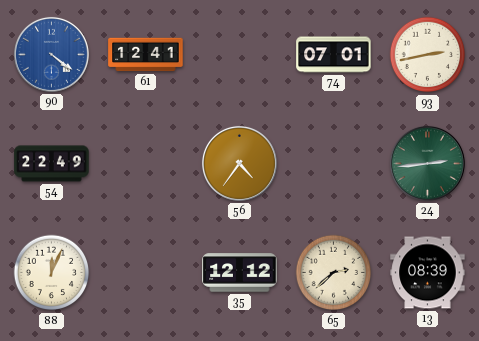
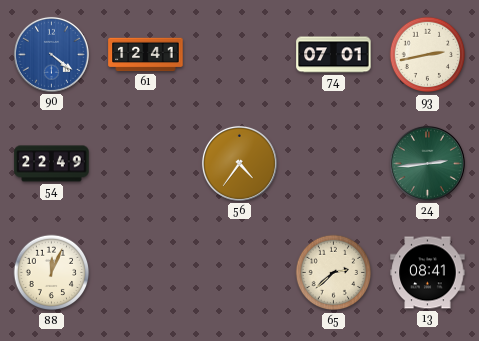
35: 12:12 -> none
13: 08:39 -> 08:41
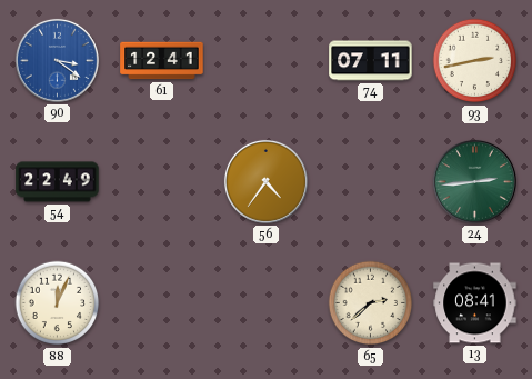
90: 4:21 -> 3:21
74: 07:01 -> 07:11
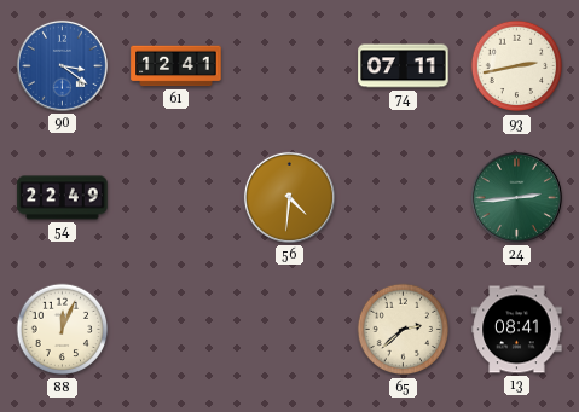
56: 4:36 -> 4:31
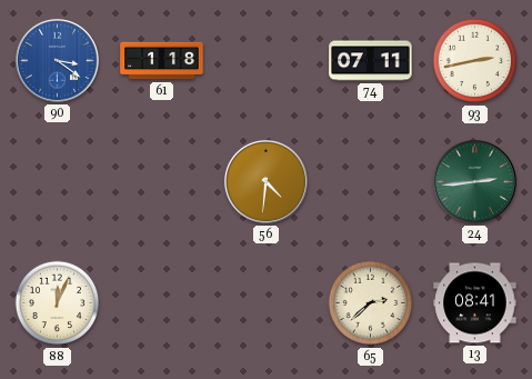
61: 12:41 -> 1:18
54: 22:49 -> none
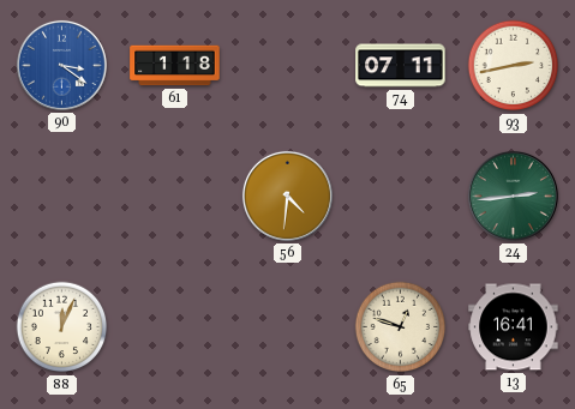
65: 2:38 -> 12:48
13: 08:41 -> 16:41
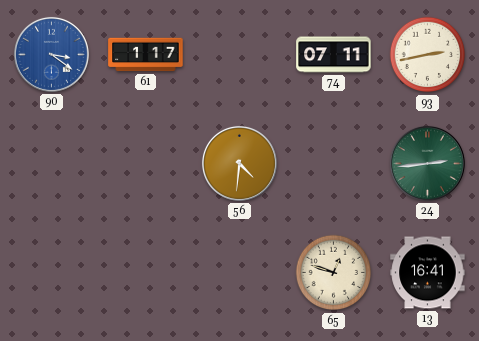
61: 1:18 -> 1:17
88: 12:04 -> none
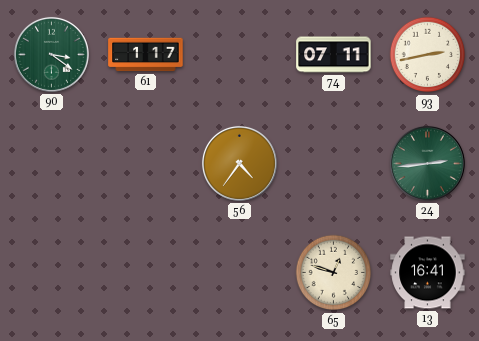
90 dial: blue -> green
56: 4:31 -> 4:36
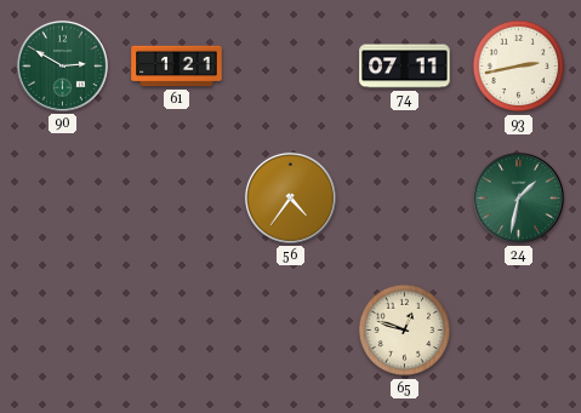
90: 3:21 -> 2:50
61: 1:17 -> 1:21
24: 2:44 -> 1:32
13: 16:41 -> none
